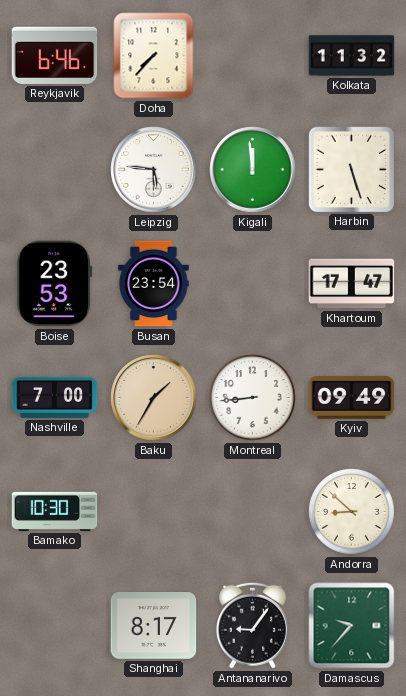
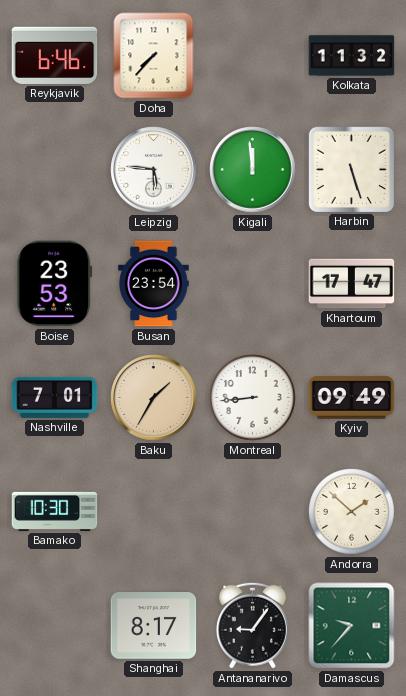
Nashville: 7:00 -> 7:01
Andorra: 8:52 -> 1:52
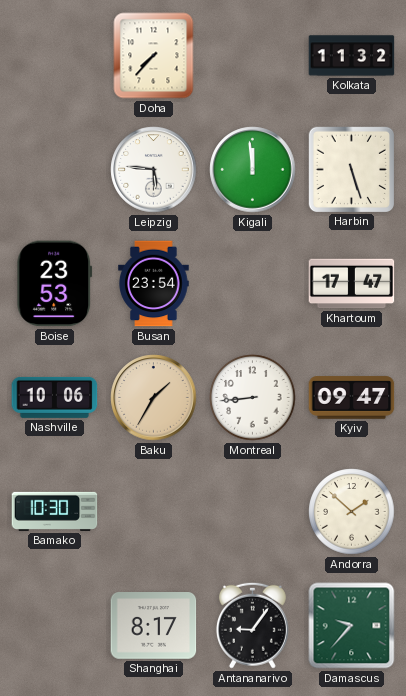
Reykjavik: 6:46 -> none
Nashville: 7:01 -> 10:06
Kyiv: 09:49 -> 09:47
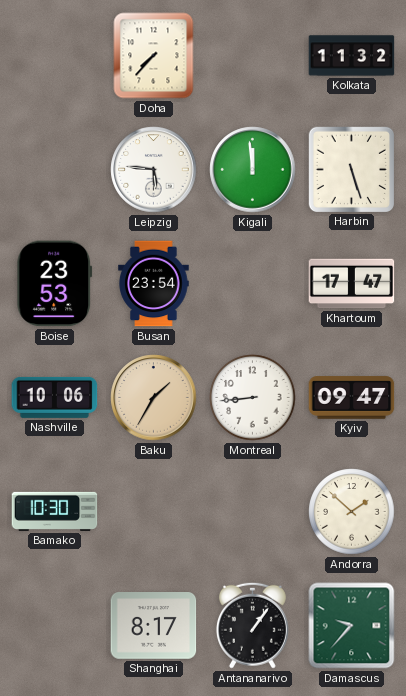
Antananarivo: 9:06 -> 1:06
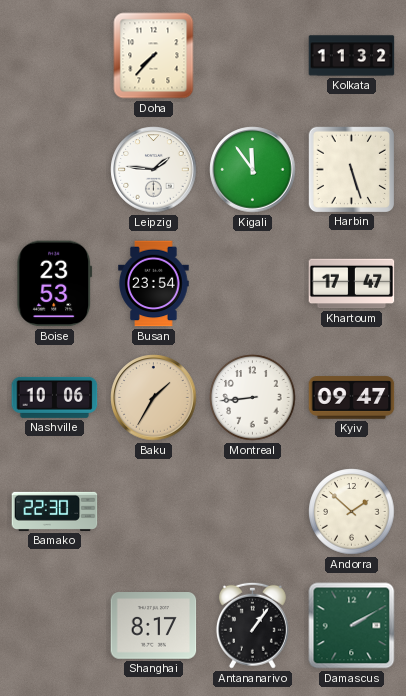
Leipzig: 5:46 -> 1:46
Kigali: 11:59 -> 11:54
Bamako: 10:30 -> 22:30
Damascus: 9:37 -> 2:10
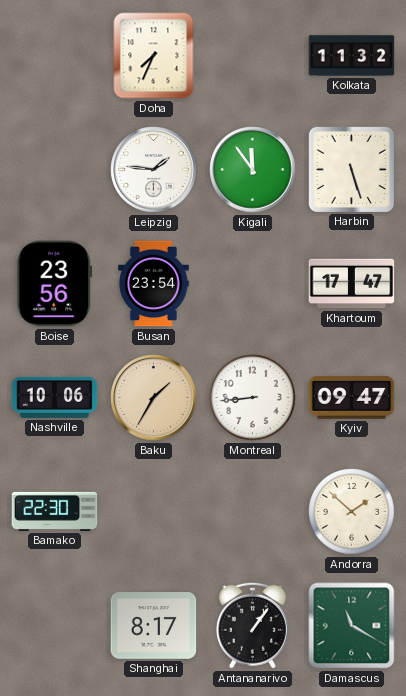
Doha: 7:37 -> 7:34
Boise: 23:53 -> 23:56
Damascus: 2:10 -> 11:20
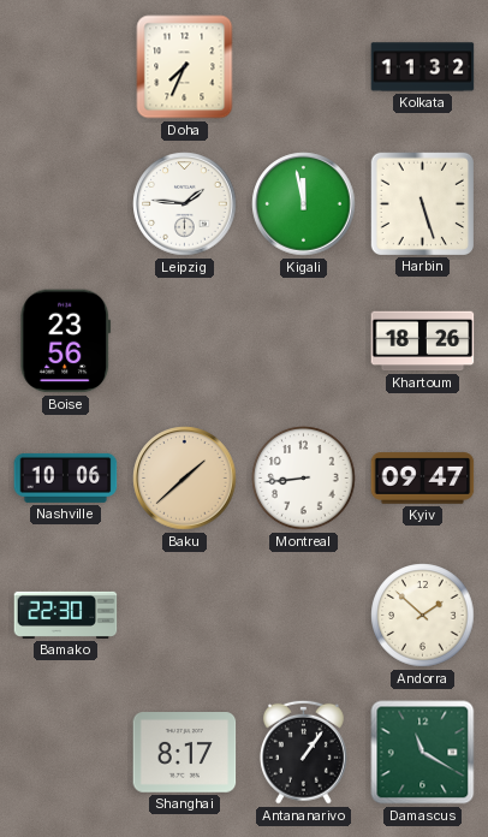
Kigali: 11:54 -> 11:58
Busan: 23:54 -> none
Khartoum: 17:47 -> 18:26
Baku: 1:35 -> 1:38
